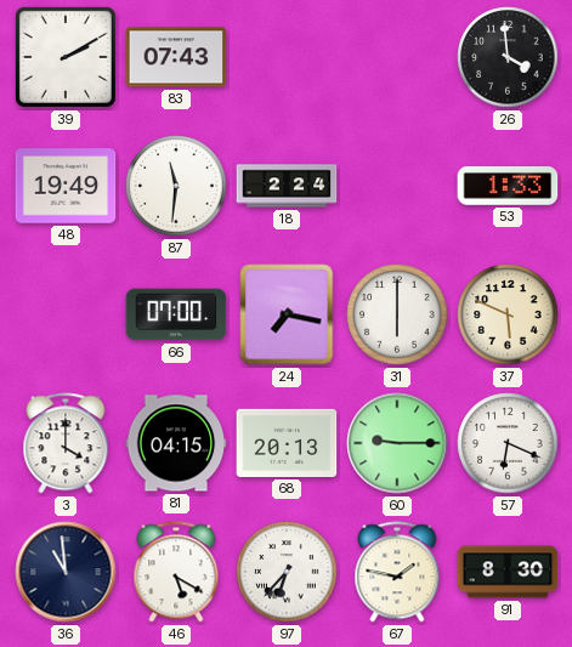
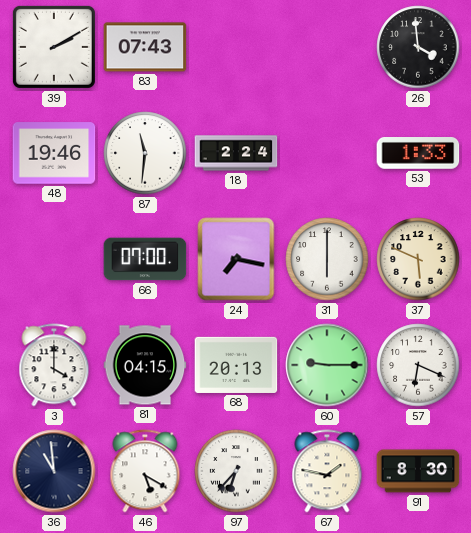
48: 19:49 -> 19:46
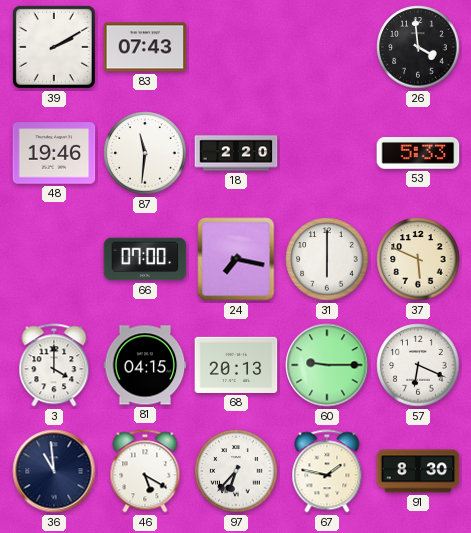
18: 2:24 -> 2:20
53: 1:33 -> 5:33
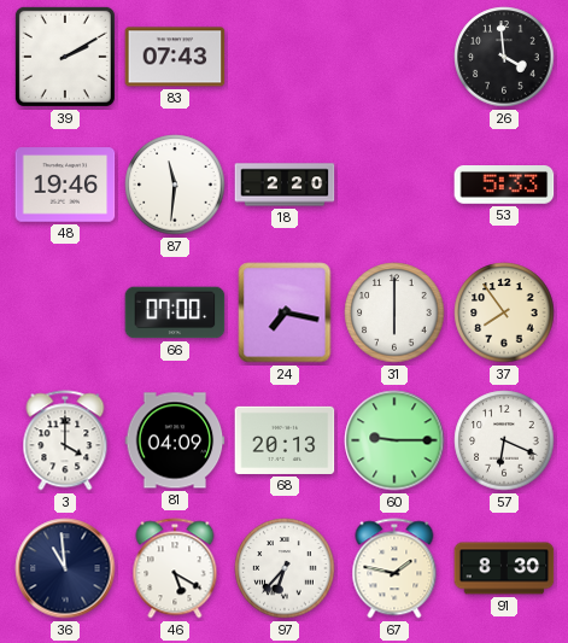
37: 5:49 -> 7:54
81: 04:15 -> 04:09
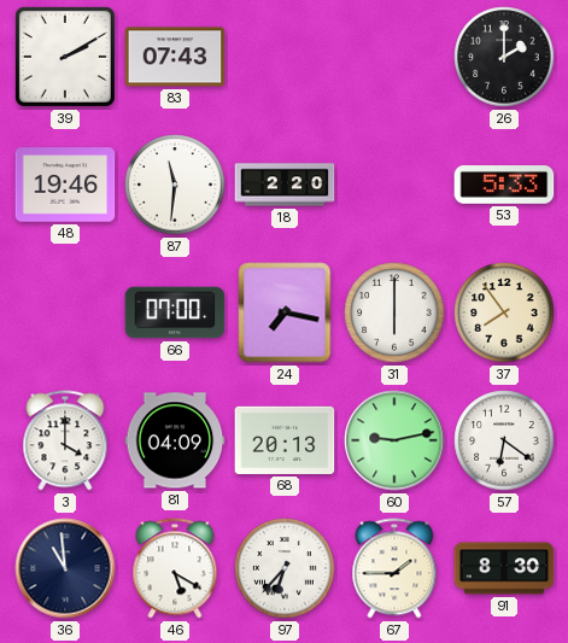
26: 3:59 -> 2:00
60: 9:15 -> 9:13
57: 6:19 -> 6:21
67: 1:47 -> 1:45
